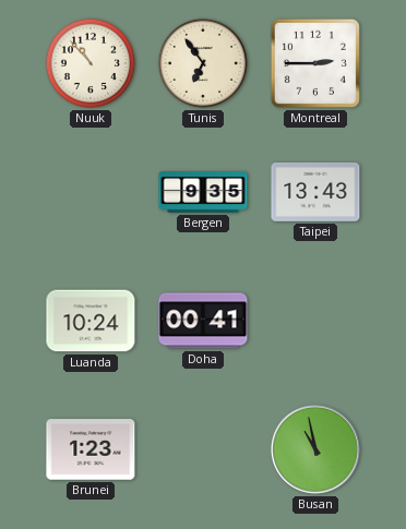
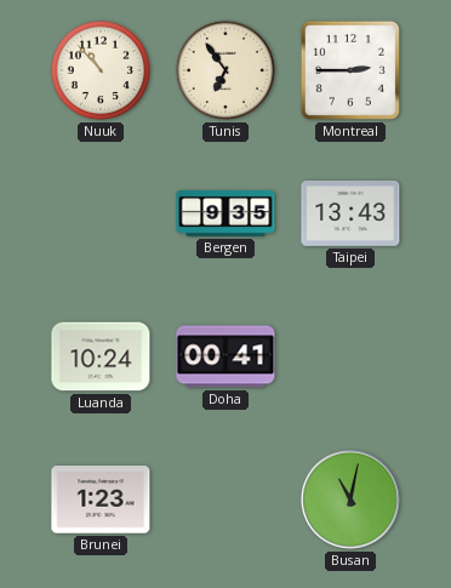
Busan: 10:58 -> 11:02
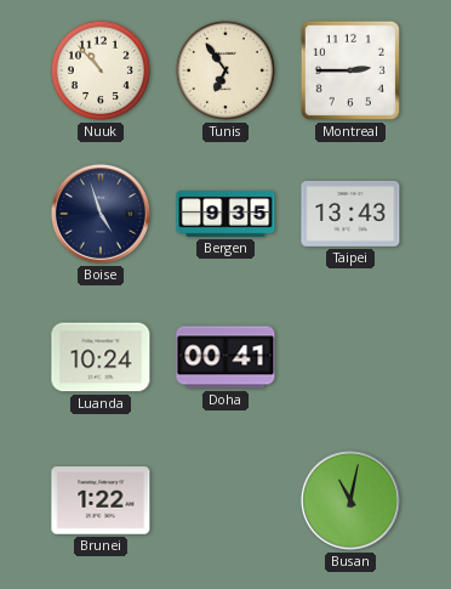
Boise: none -> 4:57
Brunei: 1:23 -> 1:22
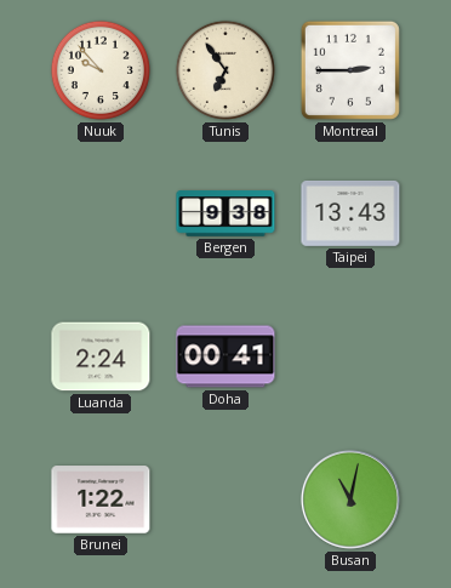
Nuuk: 10:53 -> 9:53
Boise: 4:57 -> none
Bergen: 9:35 -> 9:38
Luanda: 10:24 -> 2:24
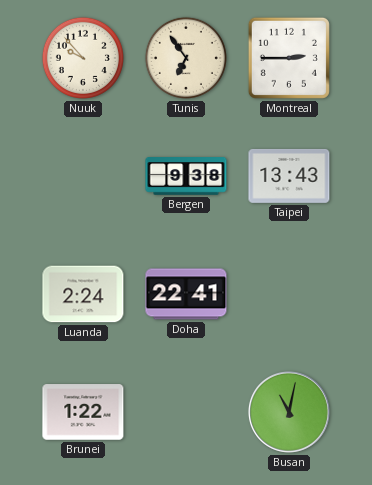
Doha: 00:41 -> 22:41
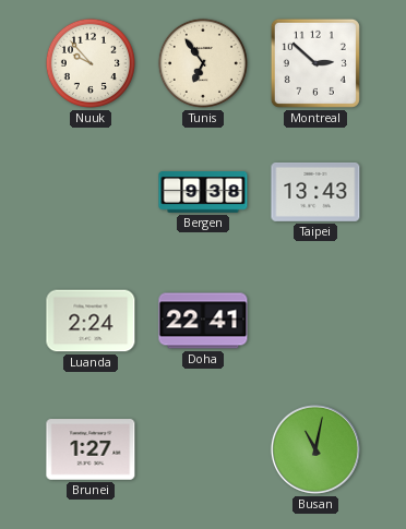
Montreal: 2:45 -> 2:52
Brunei: 1:22 -> 1:27
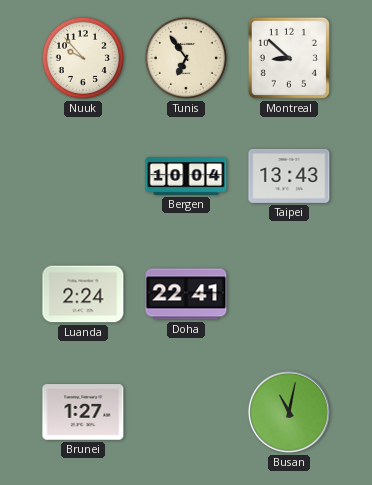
Montreal: 2:52 -> 8:52
Bergen: 9:38 -> 10:04
